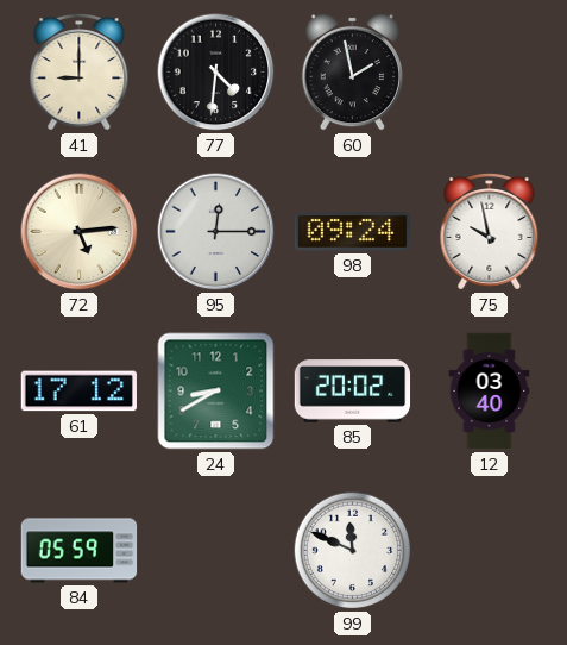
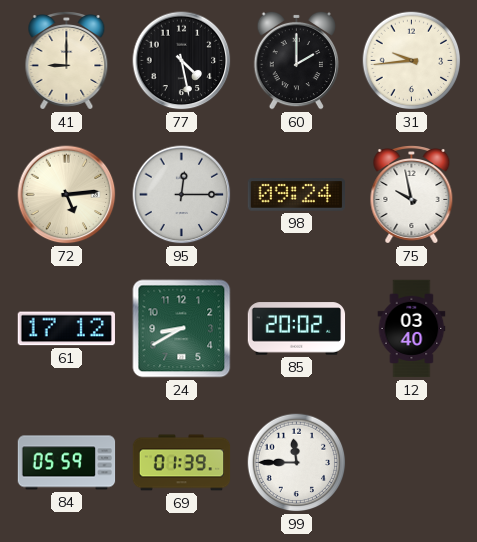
77: 4:31 -> 4:28
60: 1:58 -> 2:00
31: none -> 9:44
69: none -> 01:39
99: 11:49 -> 11:45
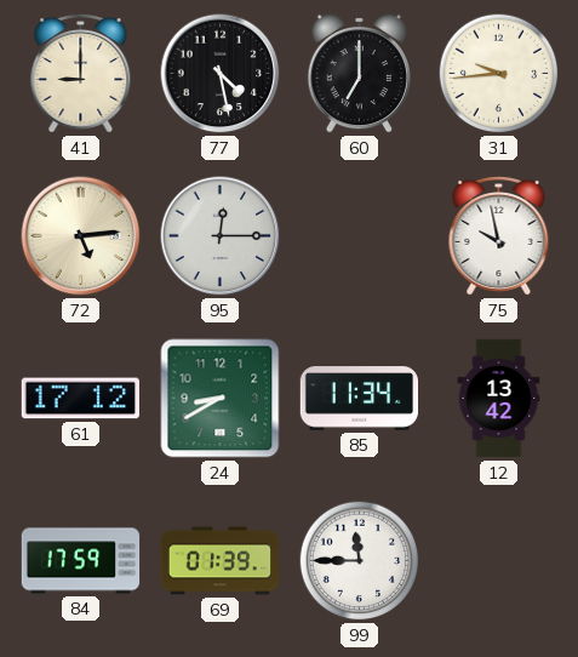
60: 2:00 -> 7:00
98: 09:24 -> none
85: 20:02 -> 11:34
12: 03:40 -> 13:42
84: 05:59 -> 17:59
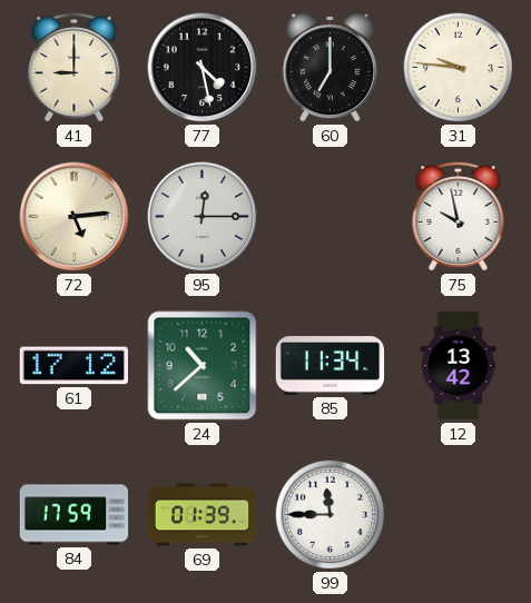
31: 9:44 -> 9:46
24: 8:40 -> 10:38
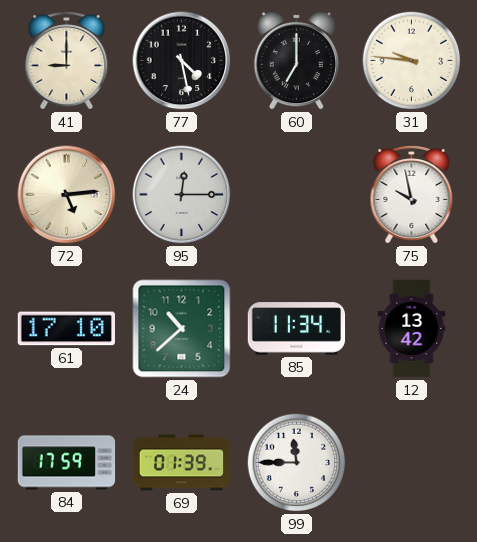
61: 17:12 -> 17:10
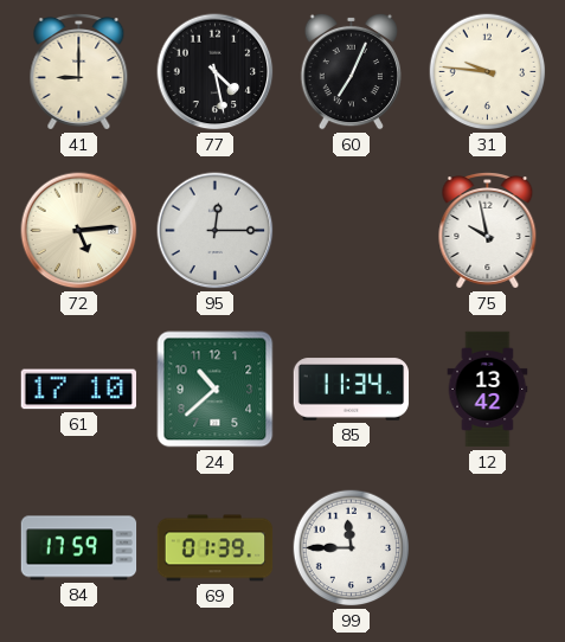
60: 7:00 -> 7:04
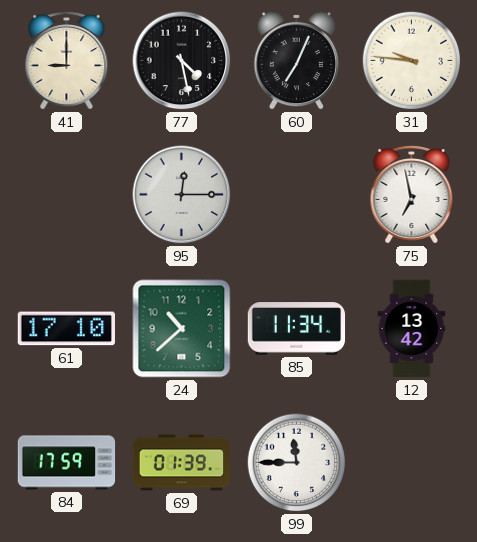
72: 5:14 -> none
75: 9:58 -> 6:58
